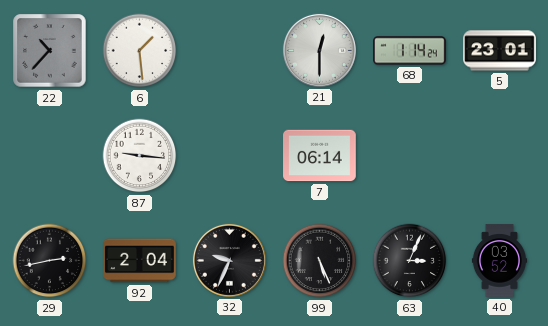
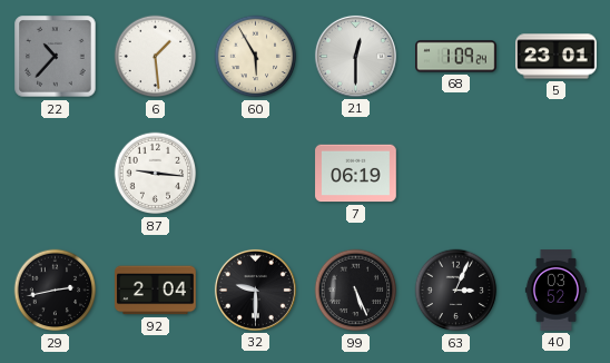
60: none -> 5:55
68: 1:14 -> 1:09
7: 06:14 -> 06:19
32: 9:34 -> 9:30
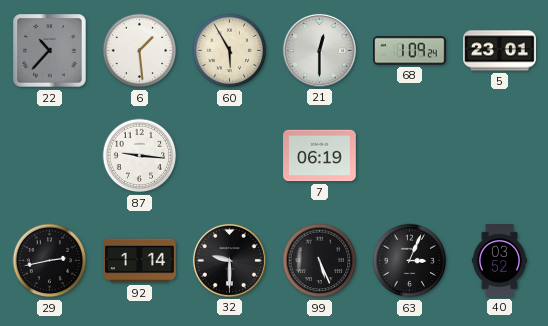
92: 2:04 -> 1:14
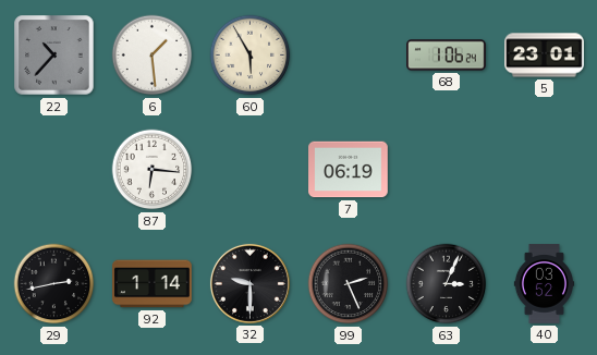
21: 12:30 -> none
68: 1:09 -> 1:06
87: 9:16 -> 6:16
99: 5:26 -> 2:26
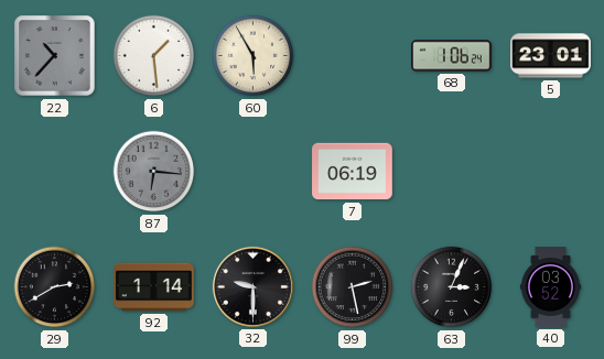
87 dial: white -> grey
29: 2:43 -> 2:40
99: 2:26 -> 2:28
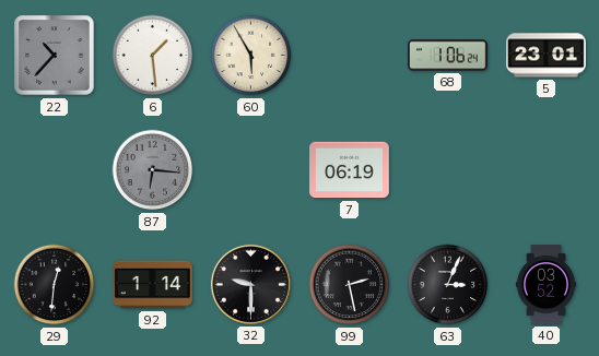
29: 2:40 -> 12:31
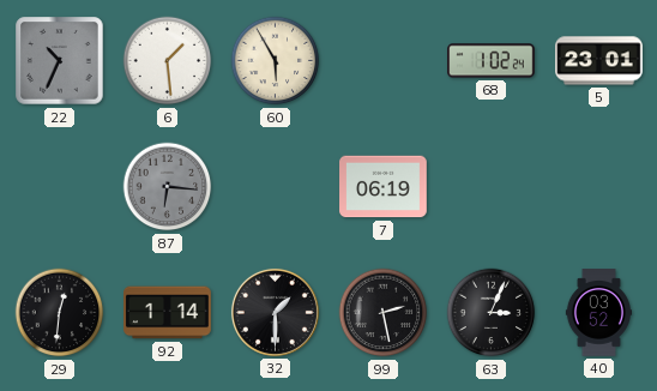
22: 10:37 -> 10:34
68: 1:06 -> 1:02
32: 9:30 -> 1:30
